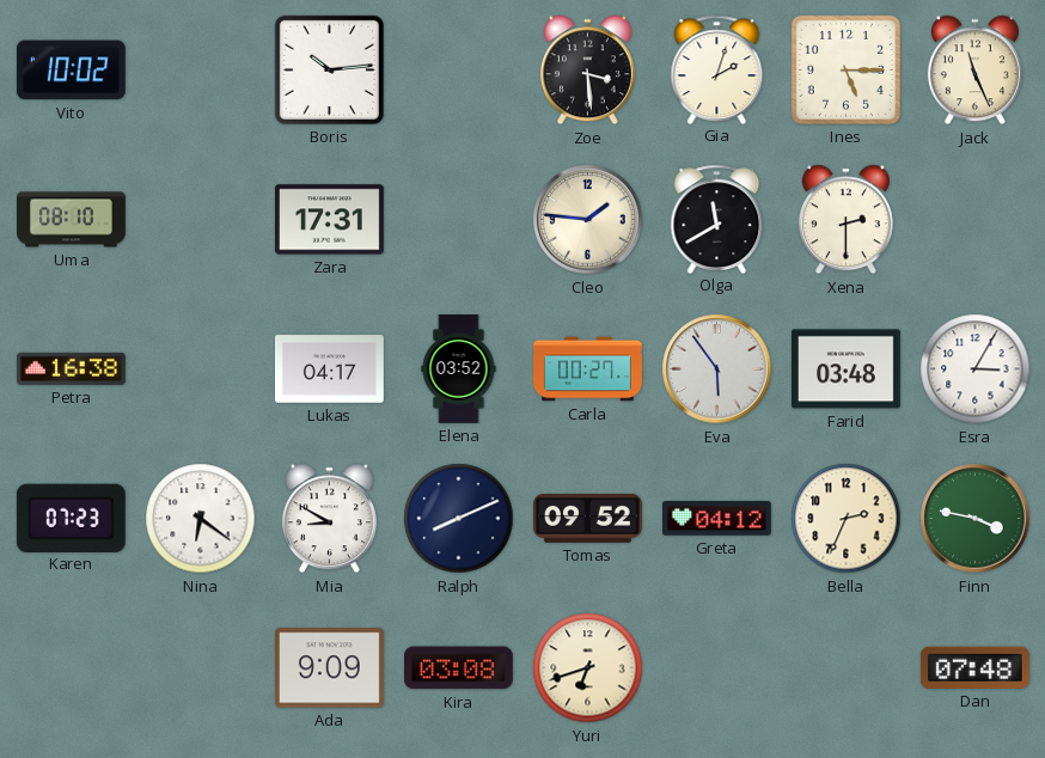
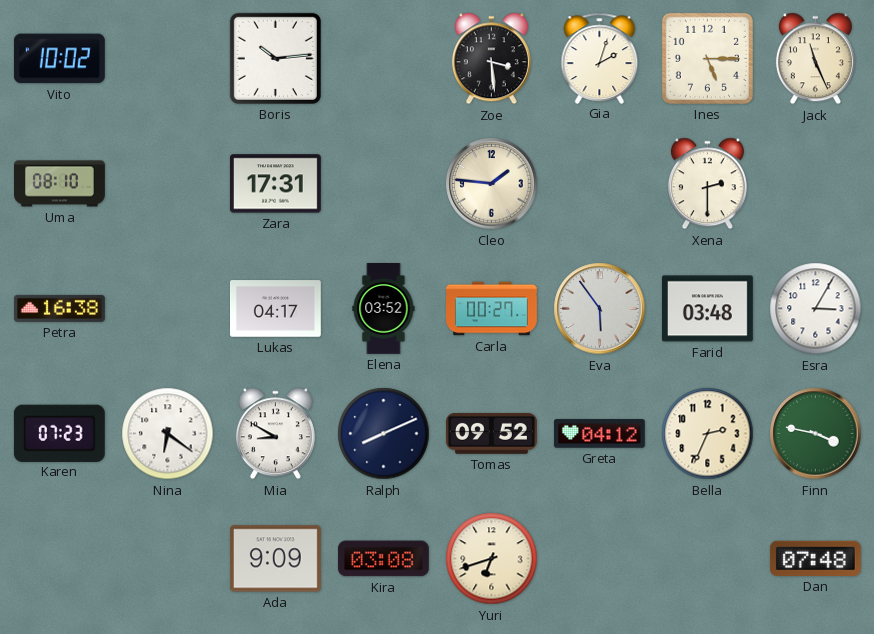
Olga: 11:40 -> none
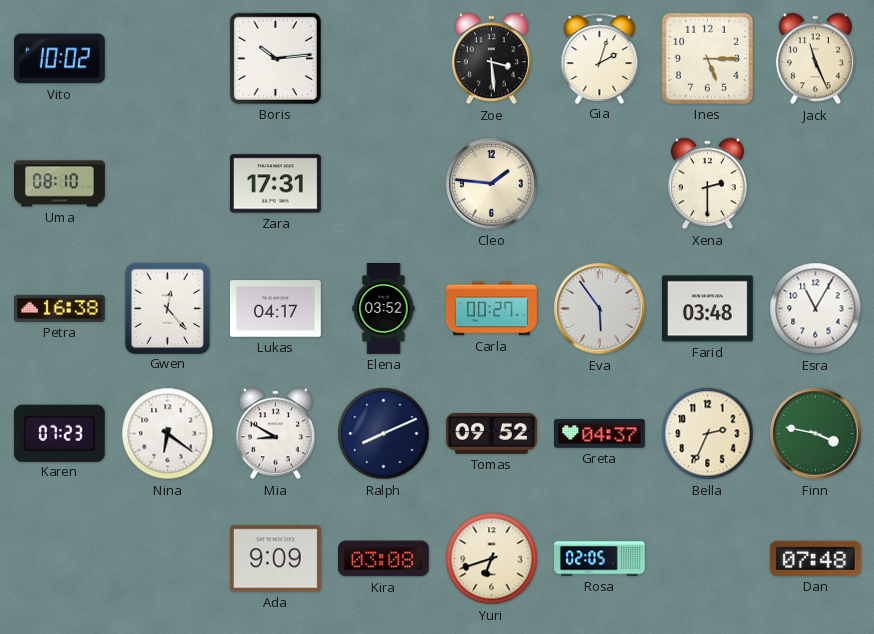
Gwen: none -> 12:23
Esra: 3:05 -> 11:05
Greta: 04:12 -> 04:37
Rosa: none -> 02:05
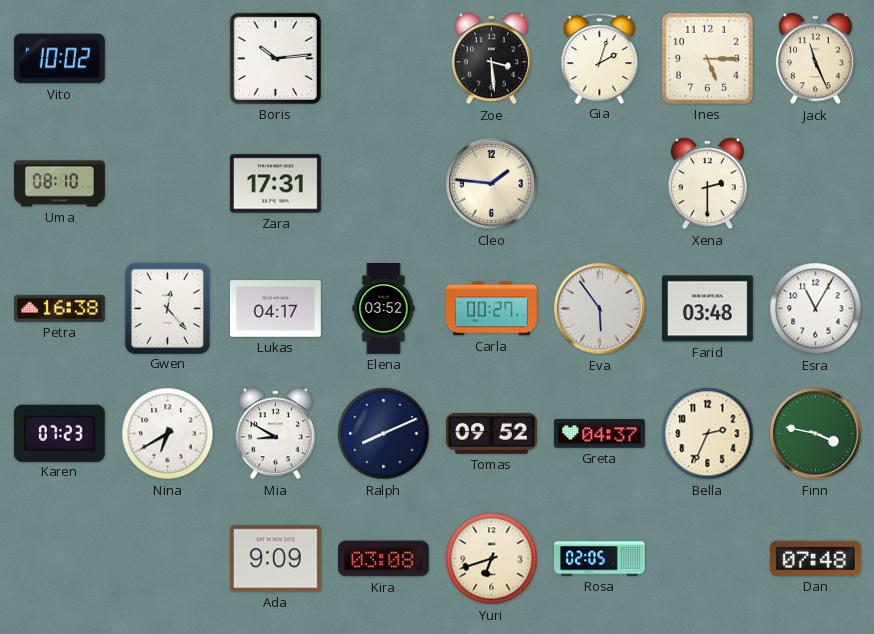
Nina: 6:21 -> 6:40
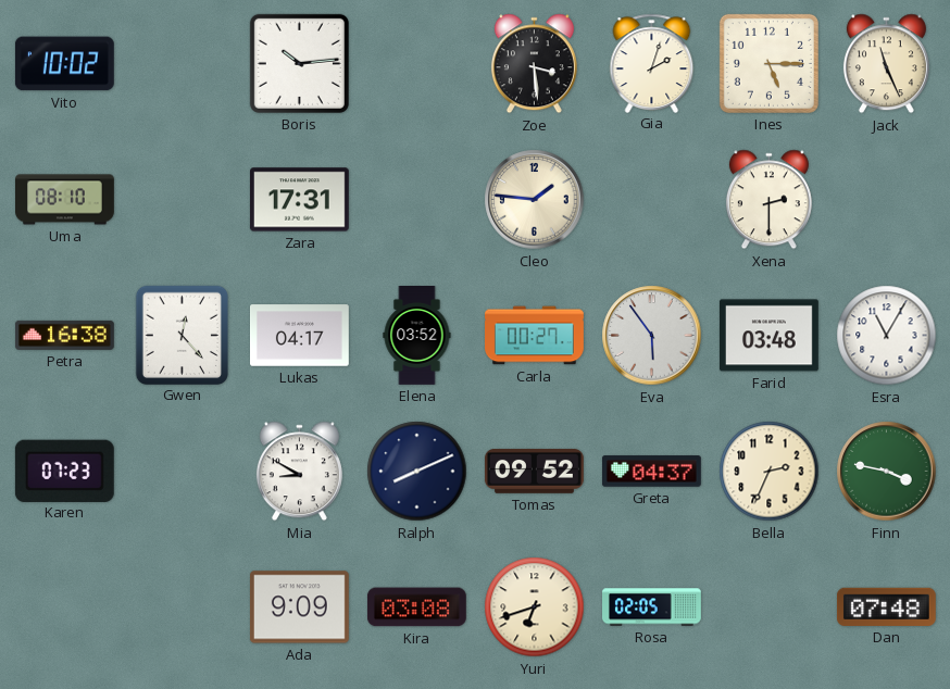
Nina: 6:40 -> none
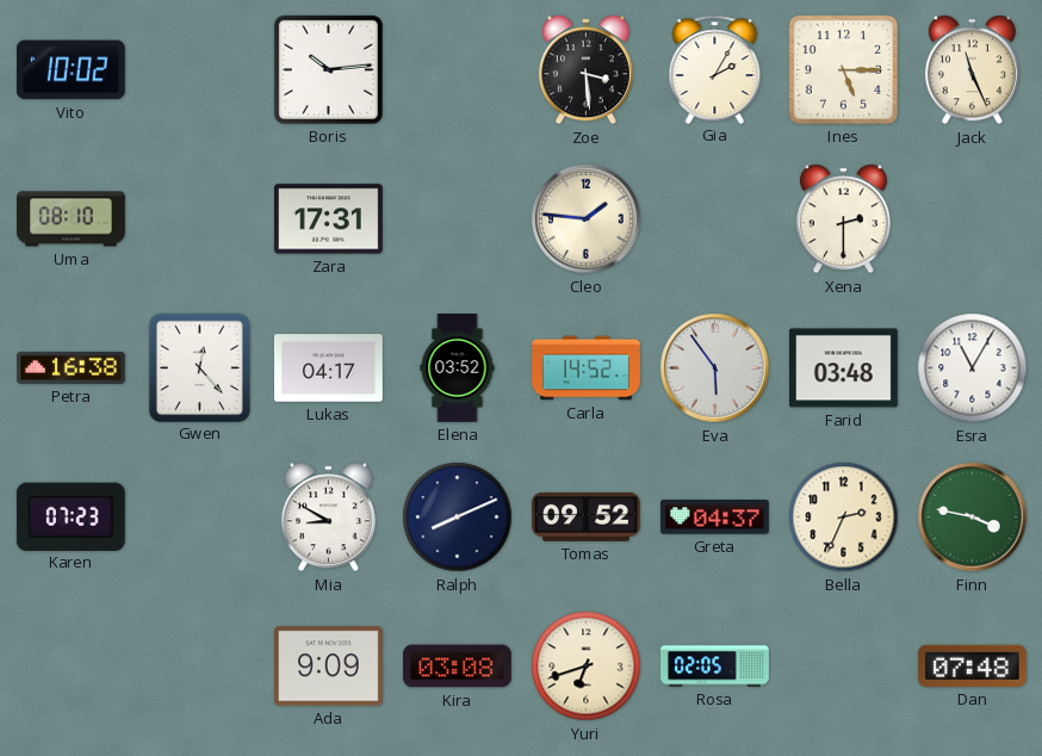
Gia: 2:03 -> 2:05
Carla: 00:27 -> 14:52
